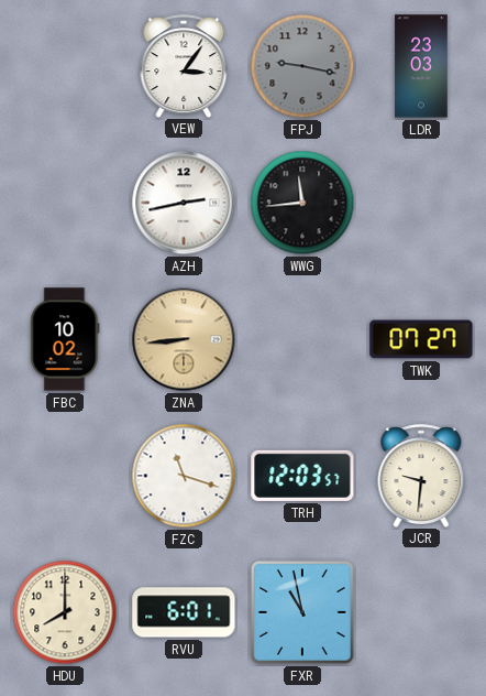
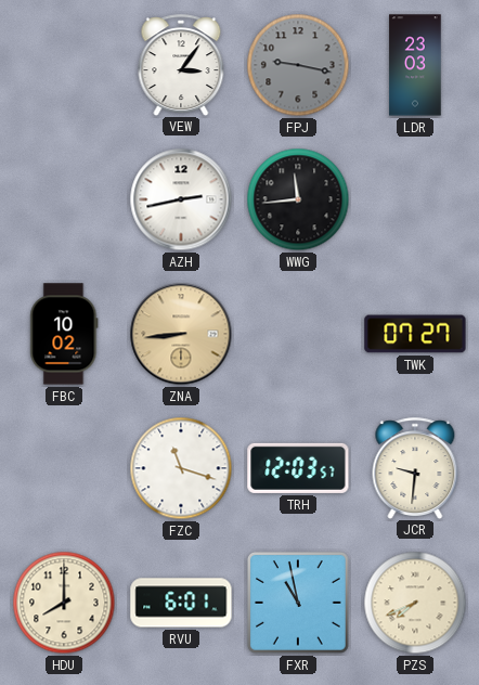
PZS: none -> 7:41
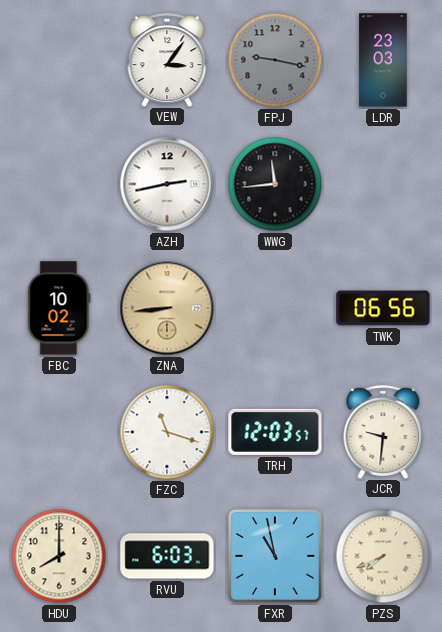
TWK: 07:27 -> 06:56
RVU: 6:01 -> 6:03
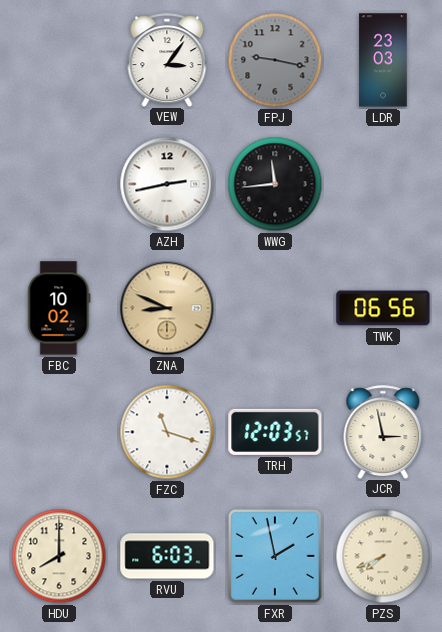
ZNA: 8:44 -> 8:49
JCR: 9:31 -> 2:58
FXR: 10:58 -> 1:58
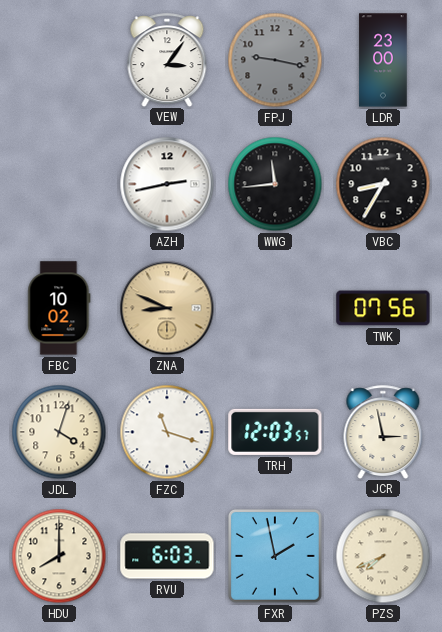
LDR: 23:03 -> 23:00
VBC: none -> 8:35
TWK: 06:56 -> 07:56
JDL: none -> 4:03
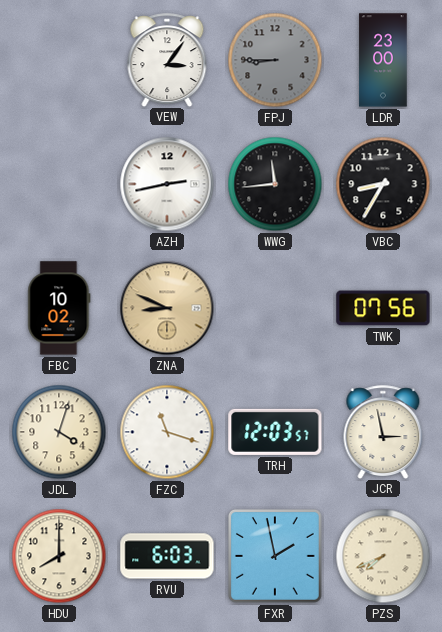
FPJ: 9:17 -> 8:45
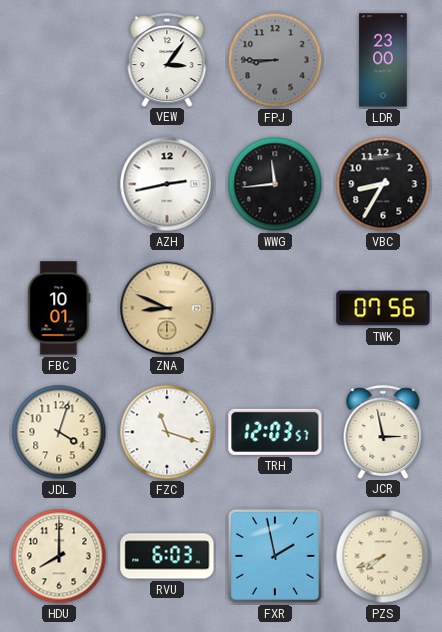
FBC: 10:02 -> 10:01
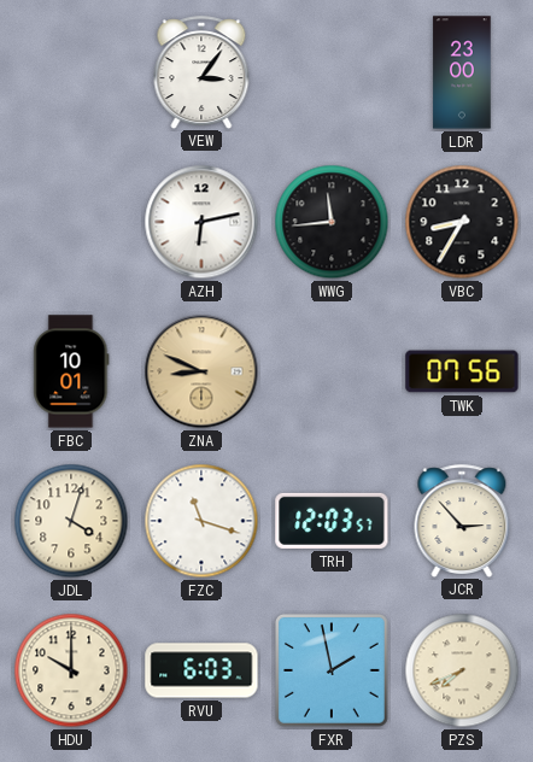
FPJ: 8:45 -> none
AZH: 2:43 -> 6:13
JCR: 2:58 -> 2:53
HDU: 8:00 -> 10:00
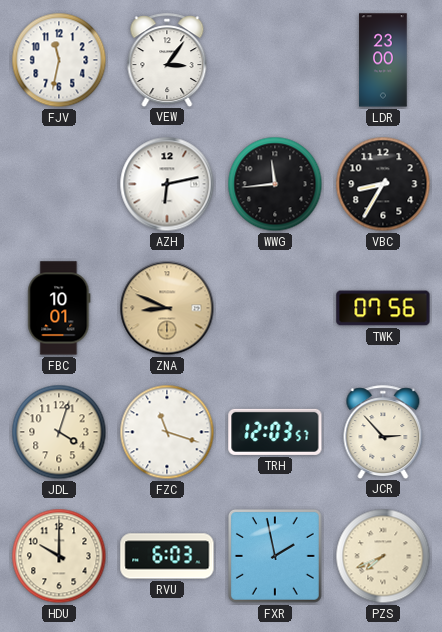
FJV: none -> 11:32
